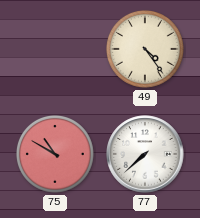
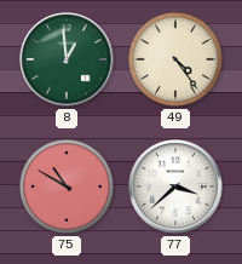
8: none -> 12:59
77: 7:38 -> 3:38
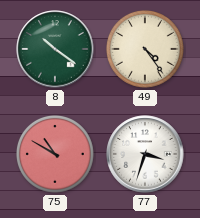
8: 12:59 -> 10:21
77: 3:38 -> 3:33
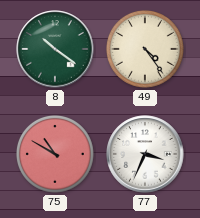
77: 3:33 -> 3:34
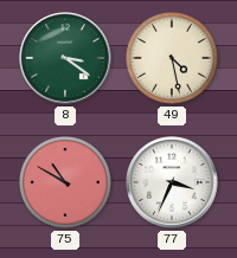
8: 10:21 -> 3:21
49: 4:24 -> 4:28
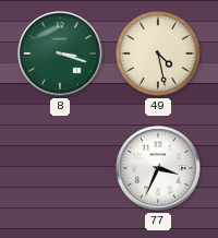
8: 3:21 -> 3:18
75: 10:50 -> none
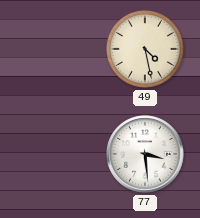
8: 3:18 -> none
77: 3:34 -> 3:29
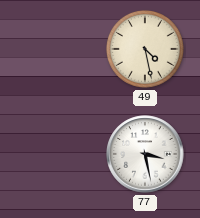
77: 3:29 -> 3:28
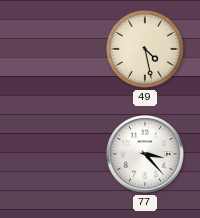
77: 3:28 -> 3:23
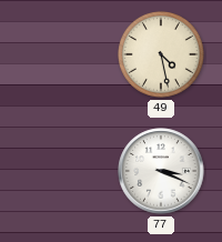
77: 3:23 -> 3:19
